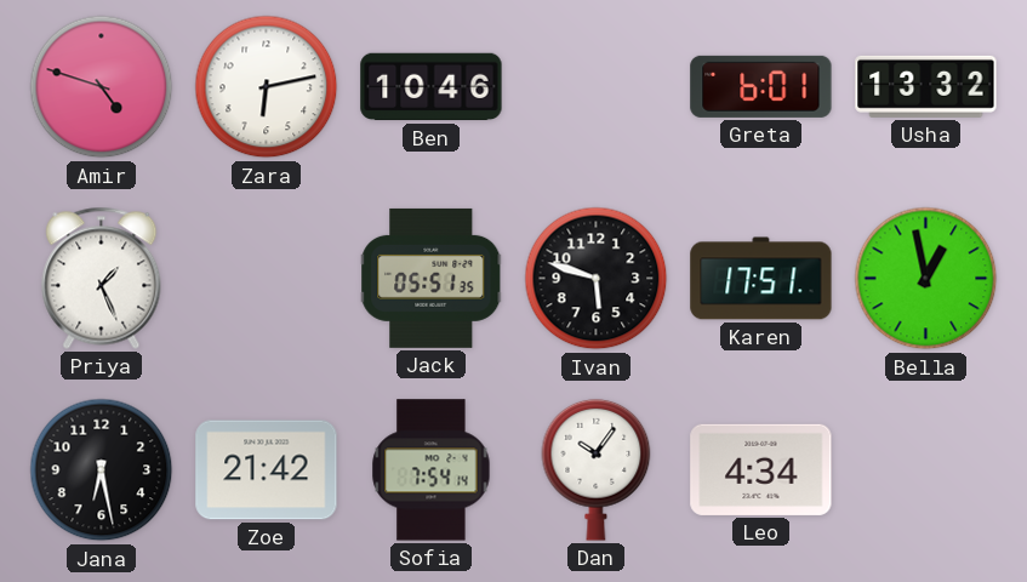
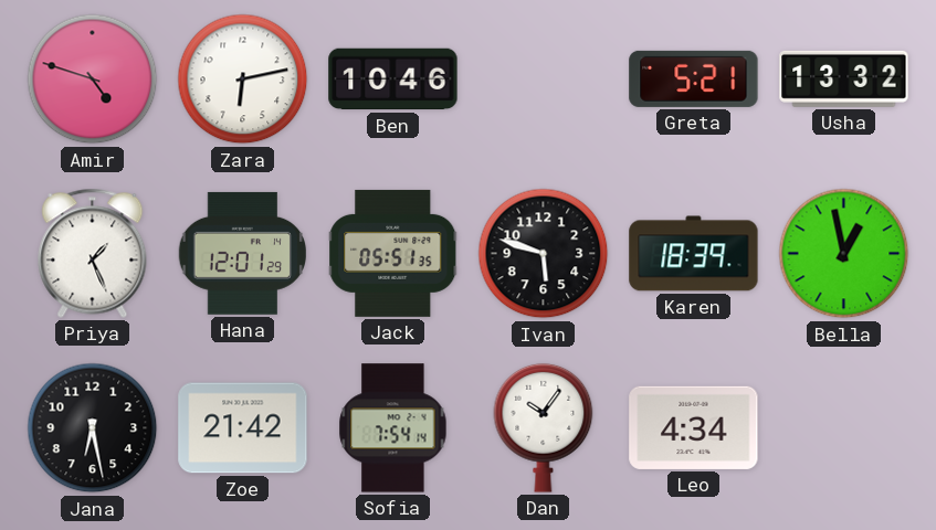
Greta: 6:01 -> 5:21
Hana: none -> 12:01
Karen: 17:51 -> 18:39
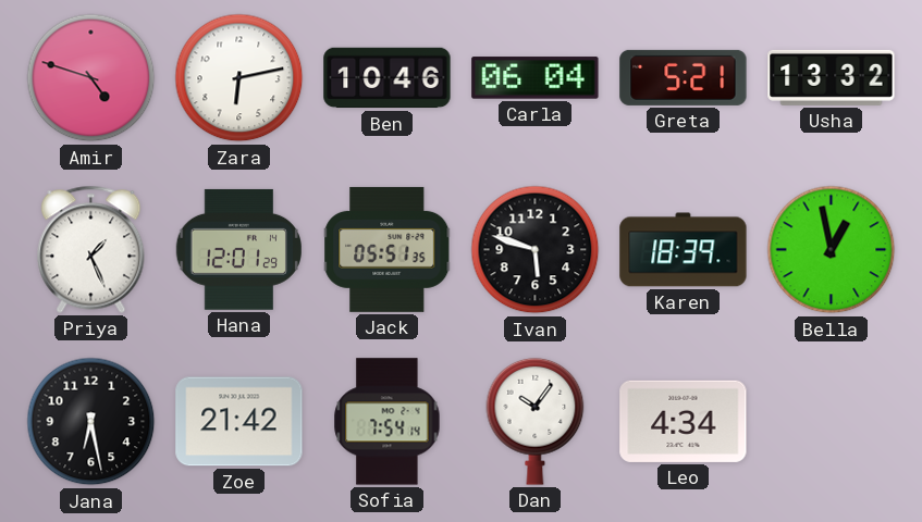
Carla: none -> 06:04
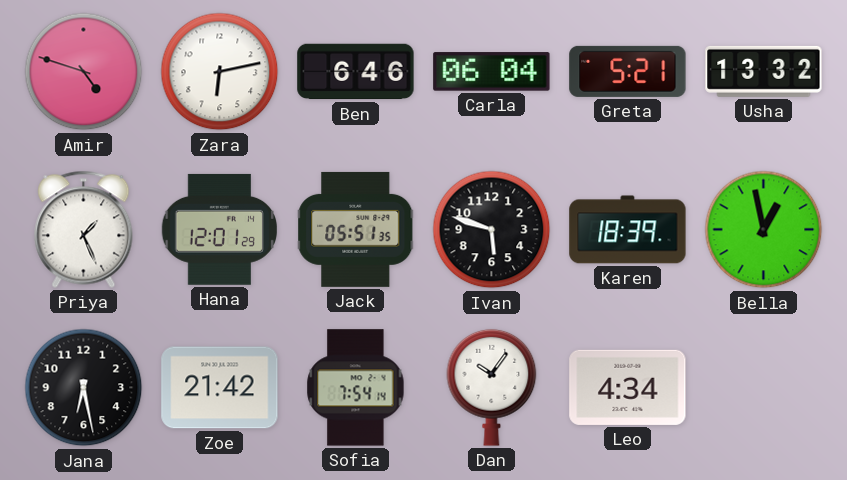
Ben: 10:46 -> 6:46
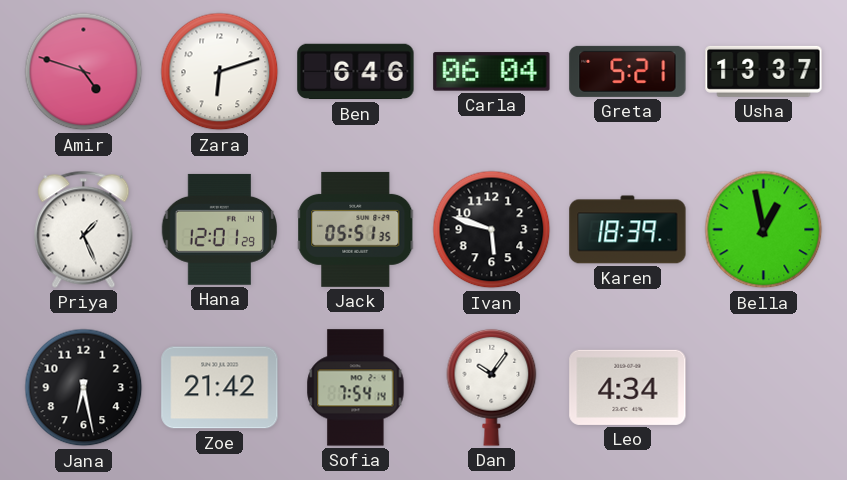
Zara: 6:13 -> 6:12
Usha: 13:32 -> 13:37
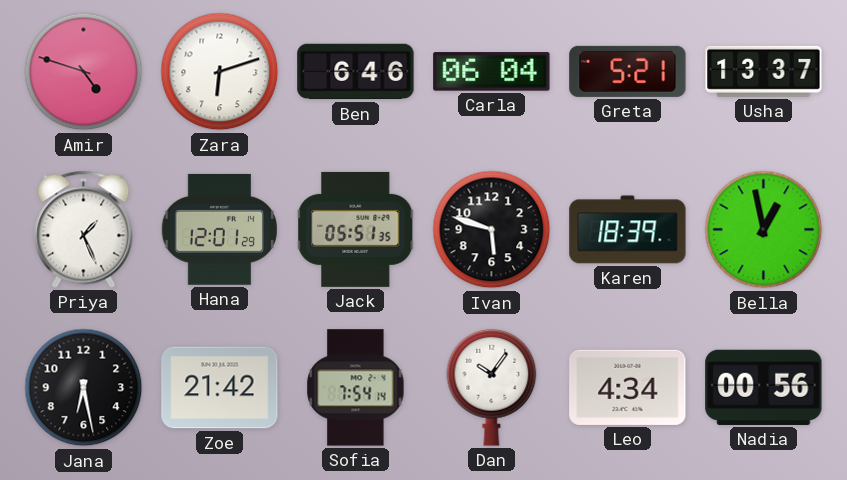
Nadia: none -> 00:56
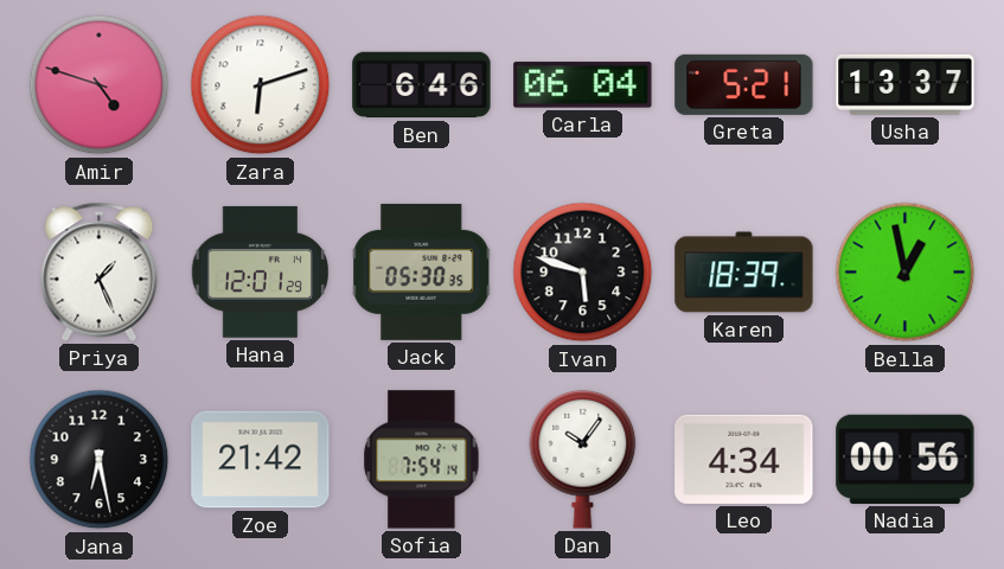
Jack: 05:51 -> 05:30
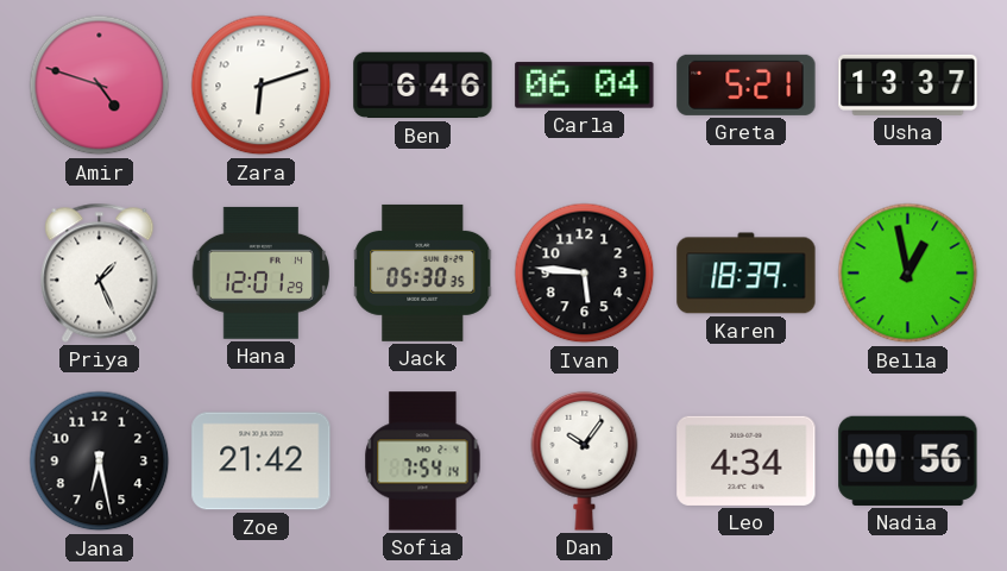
Ivan: 5:48 -> 5:46
